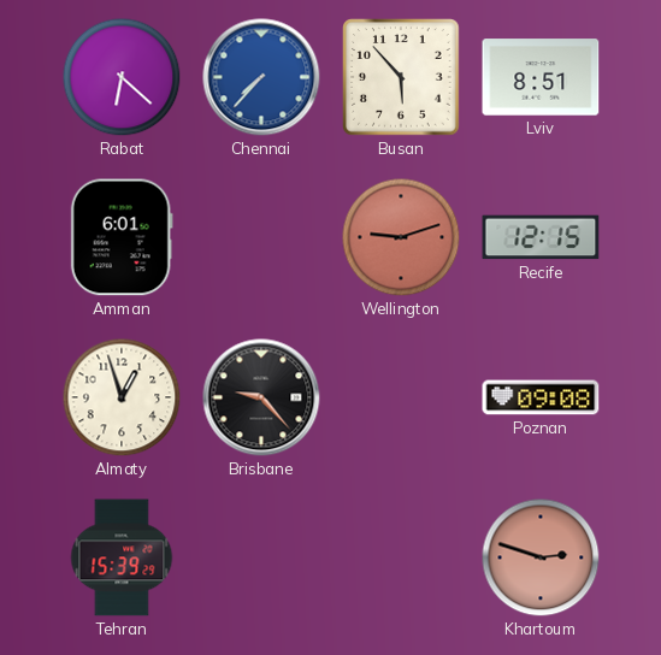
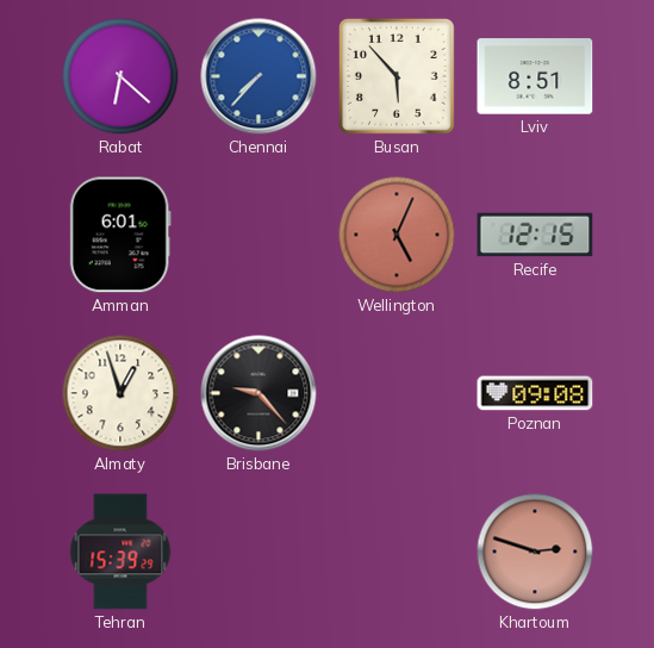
Wellington: 9:12 -> 5:04
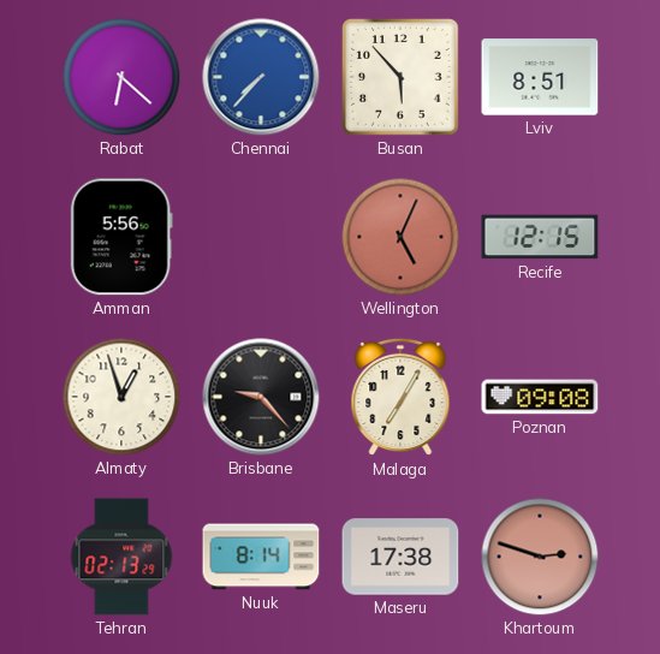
Amman: 6:01 -> 5:56
Malaga: none -> 7:05
Tehran: 15:39 -> 02:13
Nuuk: none -> 8:14
Maseru: none -> 17:38
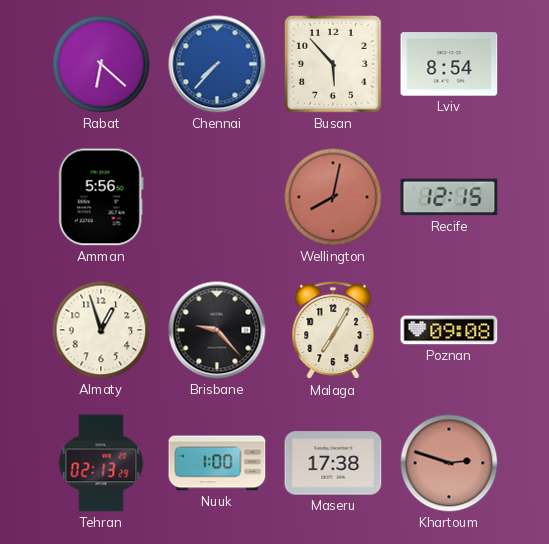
Lviv: 8:51 -> 8:54
Wellington: 5:04 -> 8:02
Nuuk: 8:14 -> 1:00
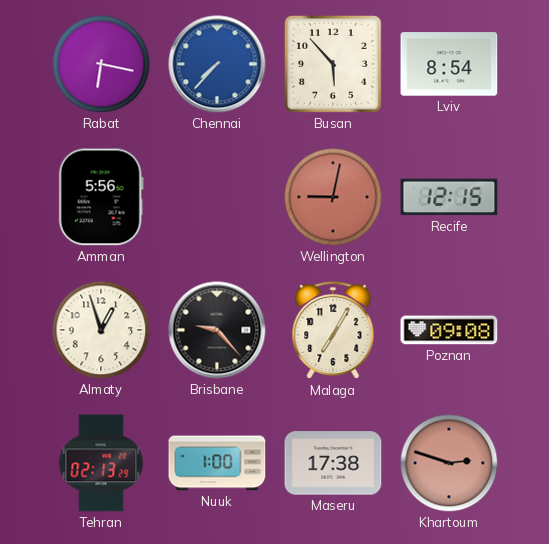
Rabat: 6:22 -> 6:17
Wellington: 8:02 -> 9:02
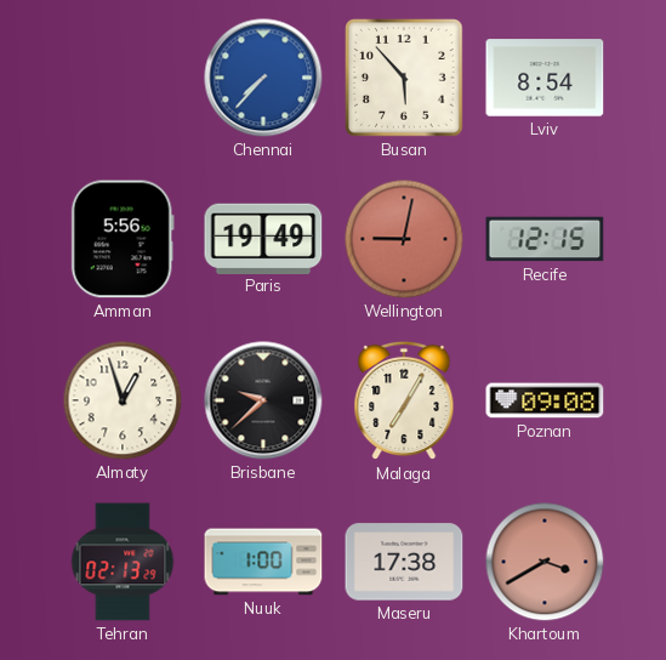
Rabat: 6:17 -> none
Paris: none -> 19:49
Brisbane: 9:23 -> 9:38
Khartoum: 2:48 -> 3:40
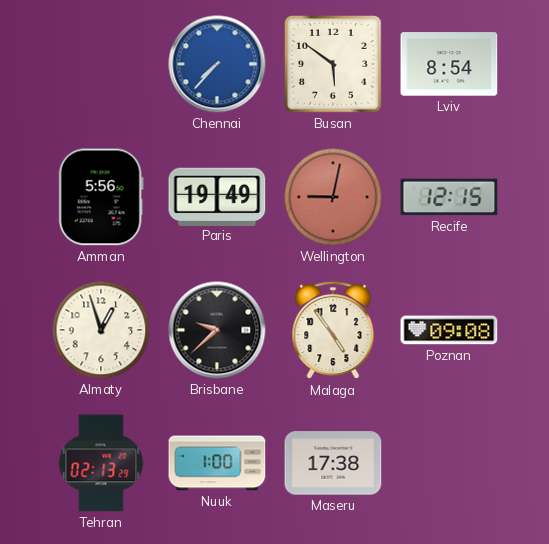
Busan: 5:53 -> 5:51
Malaga: 7:05 -> 4:54
Khartoum: 3:40 -> none
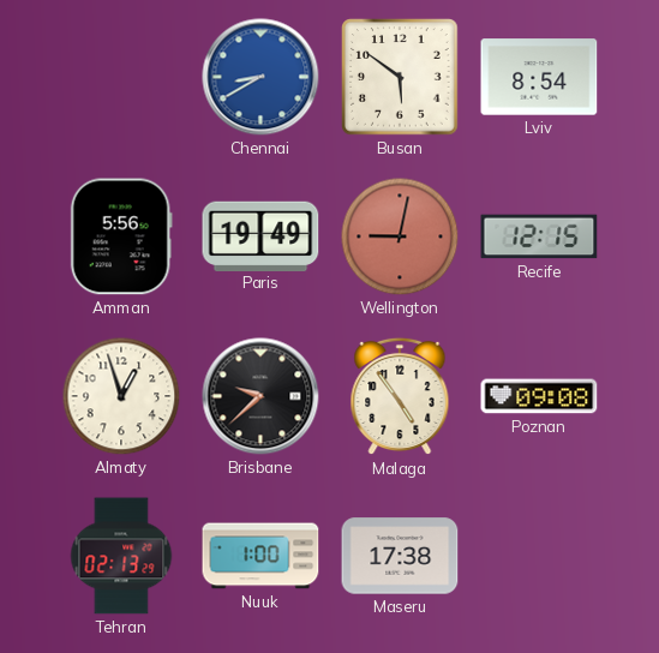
Chennai: 7:37 -> 8:40
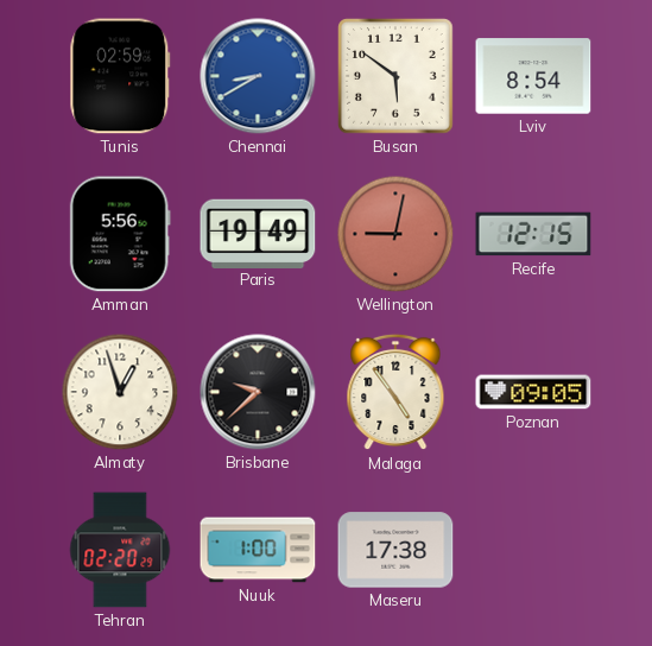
Tunis: none -> 02:59
Poznan: 09:08 -> 09:05
Tehran: 02:13 -> 02:20
